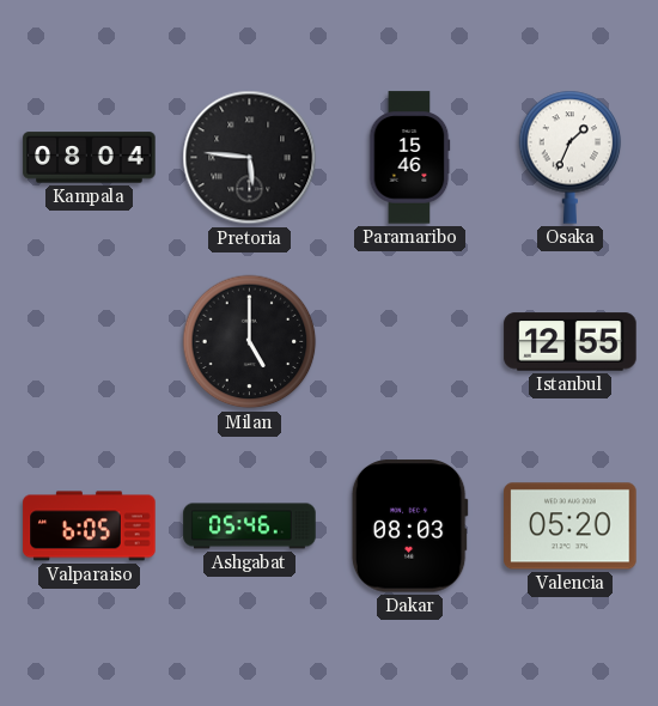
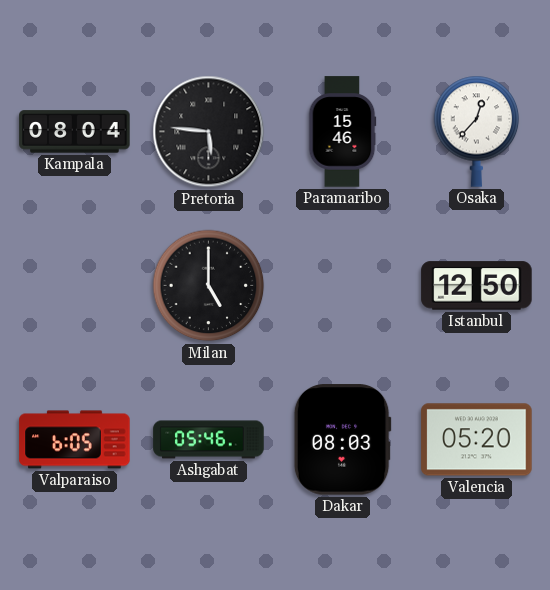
Osaka: 1:34 -> 12:37
Istanbul: 12:55 -> 12:50
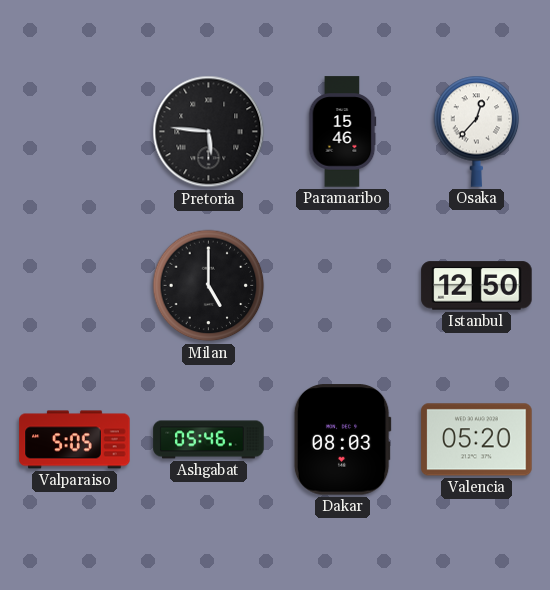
Kampala: 08:04 -> none
Valparaiso: 6:05 -> 5:05
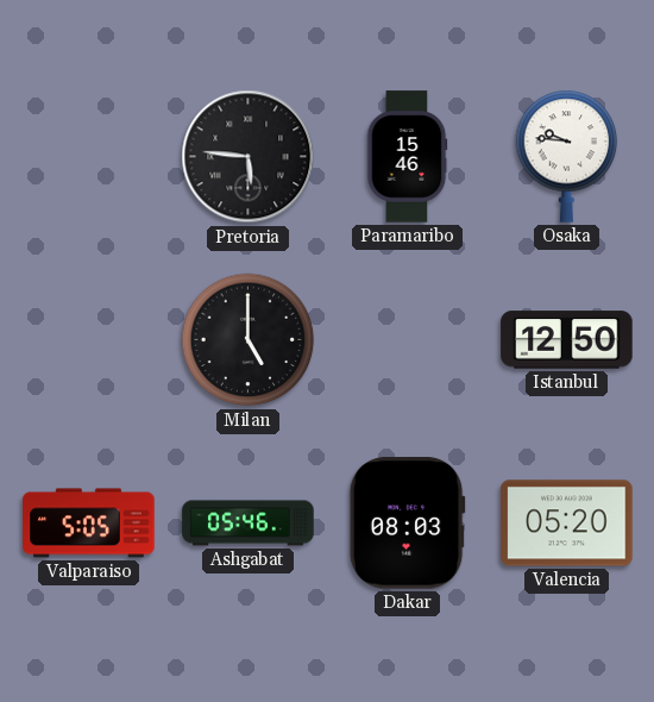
Osaka: 12:37 -> 9:46
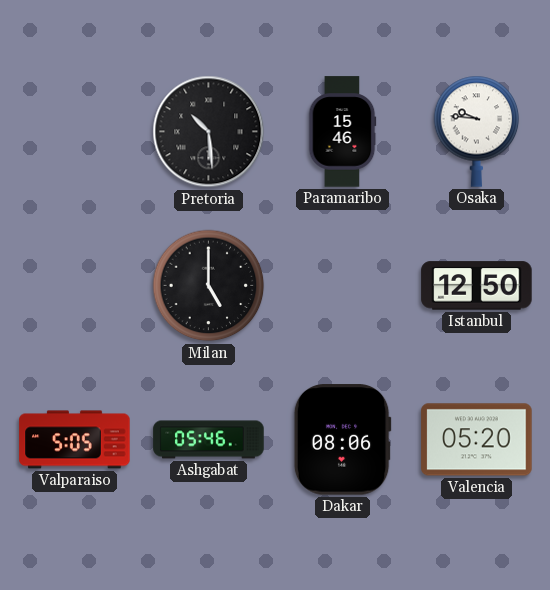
Pretoria: 5:46 -> 10:29
Dakar: 08:03 -> 08:06
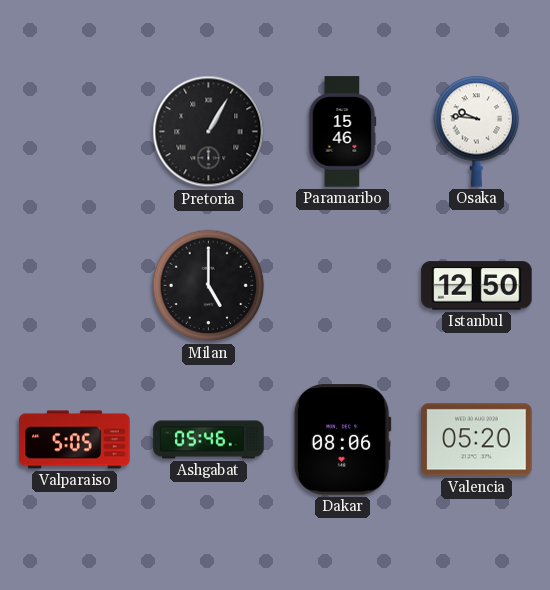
Pretoria: 10:29 -> 1:05
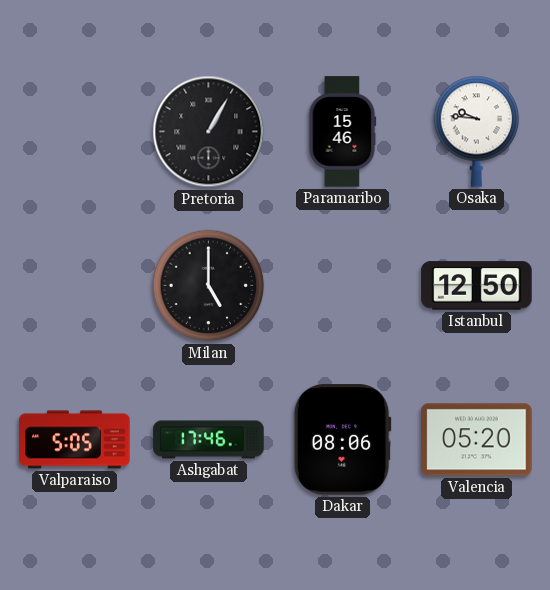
Ashgabat: 05:46 -> 17:46
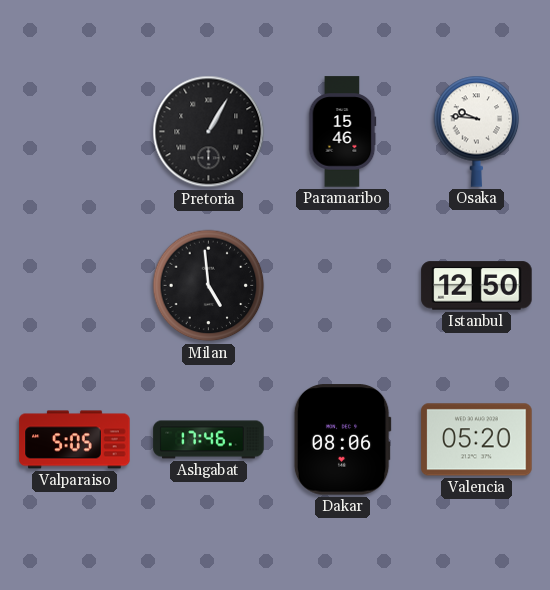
Milan: 5:00 -> 4:59
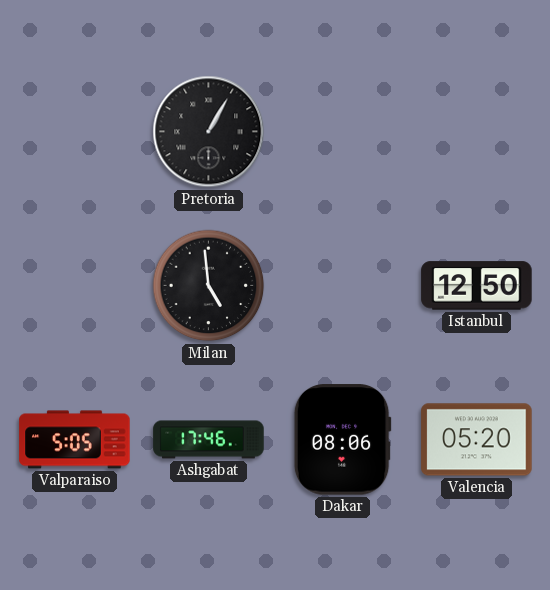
Paramaribo: 15:46 -> none
Osaka: 9:46 -> none
